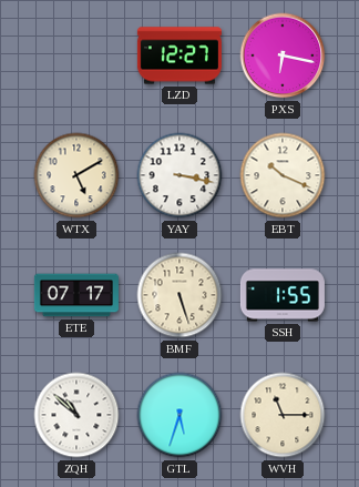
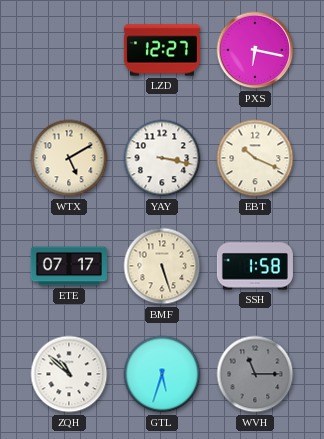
SSH: 1:55 -> 1:58
WVH dial: cream -> grey
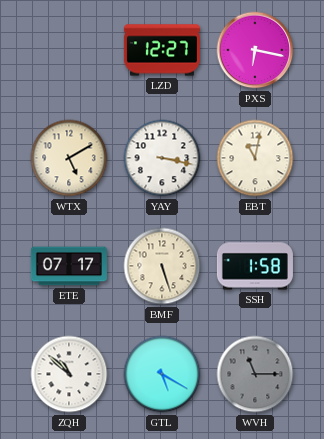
EBT: 10:19 -> 11:02
GTL: 5:33 -> 5:20
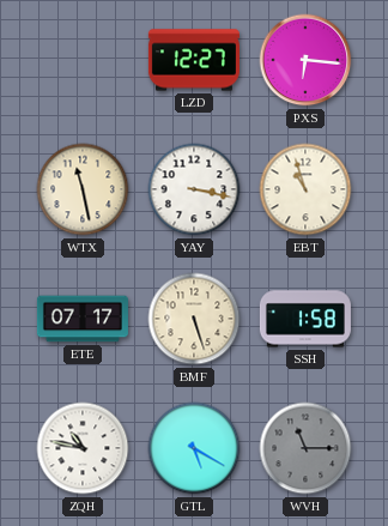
PXS: 6:17 -> 6:16
WTX: 5:10 -> 11:28
EBT: 11:02 -> 10:57
ZQH: 10:52 -> 10:47
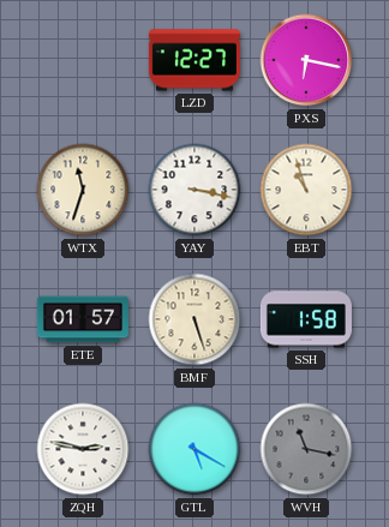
PXS: 6:16 -> 6:17
WTX: 11:28 -> 11:33
ETE: 07:17 -> 01:57
ZQH: 10:47 -> 2:47
WVH: 11:15 -> 11:17
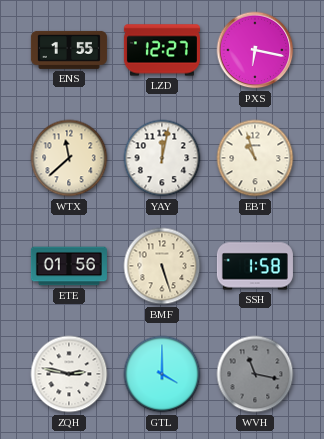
ENS: none -> 1:55
WTX: 11:33 -> 11:38
YAY: 3:17 -> 12:02
ETE: 01:57 -> 01:56
GTL: 5:20 -> 4:00
